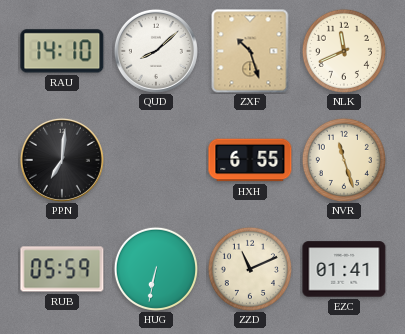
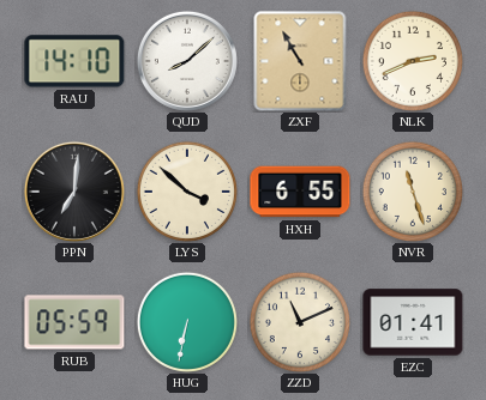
ZXF: 10:27 -> 10:55
NLK: 11:41 -> 2:41
LYS: none -> 3:52
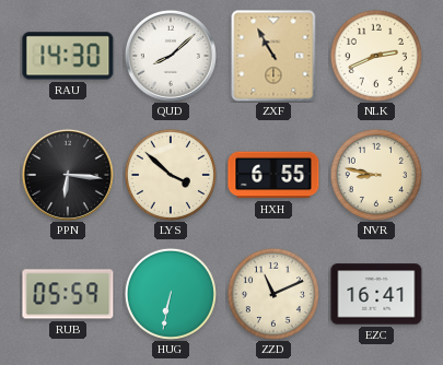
RAU: 14:10 -> 14:30
PPN: 7:01 -> 6:16
NVR: 11:27 -> 8:47
EZC: 01:41 -> 16:41
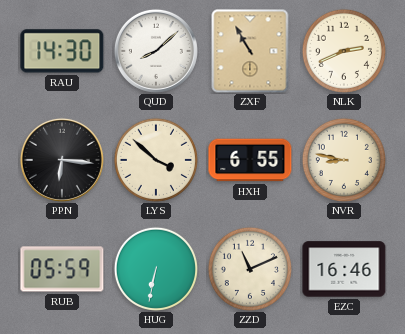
EZC: 16:41 -> 16:46
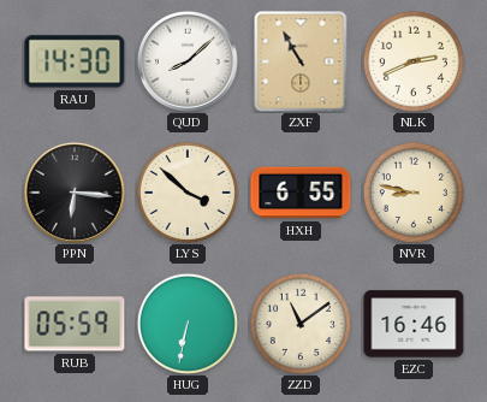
ZZD: 11:11 -> 11:09
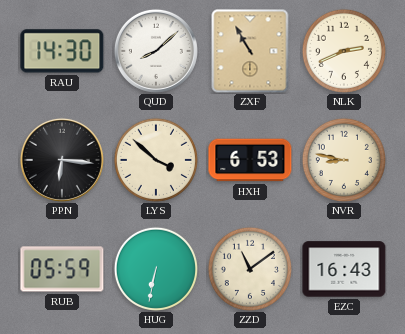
HXH: 6:55 -> 6:53
EZC: 16:46 -> 16:43
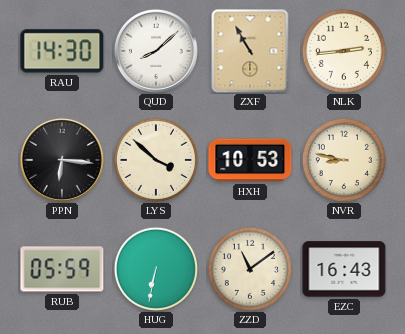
NLK: 2:41 -> 2:44
HXH: 6:53 -> 10:53
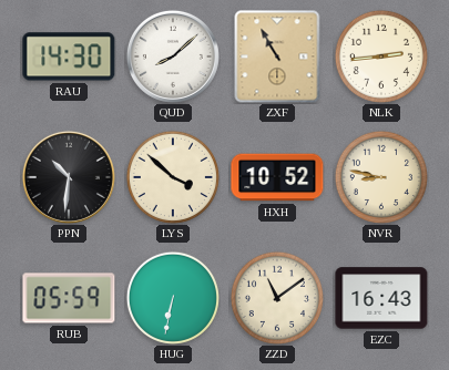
PPN: 6:16 -> 10:31
HXH: 10:53 -> 10:52
